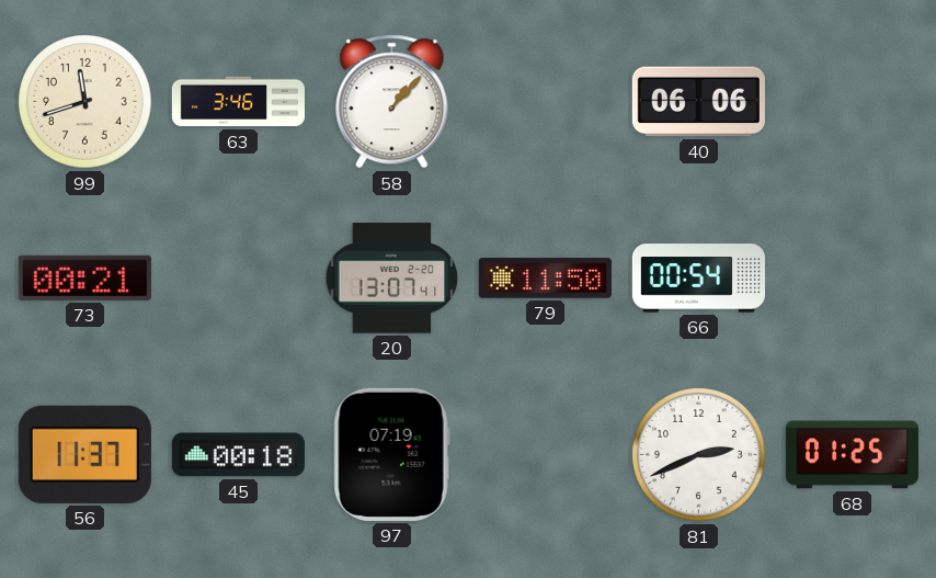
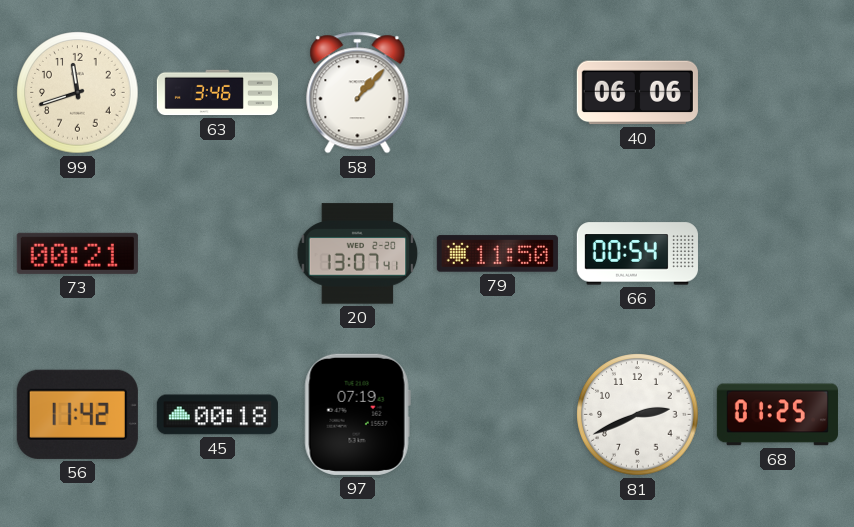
56: 11:37 -> 11:42
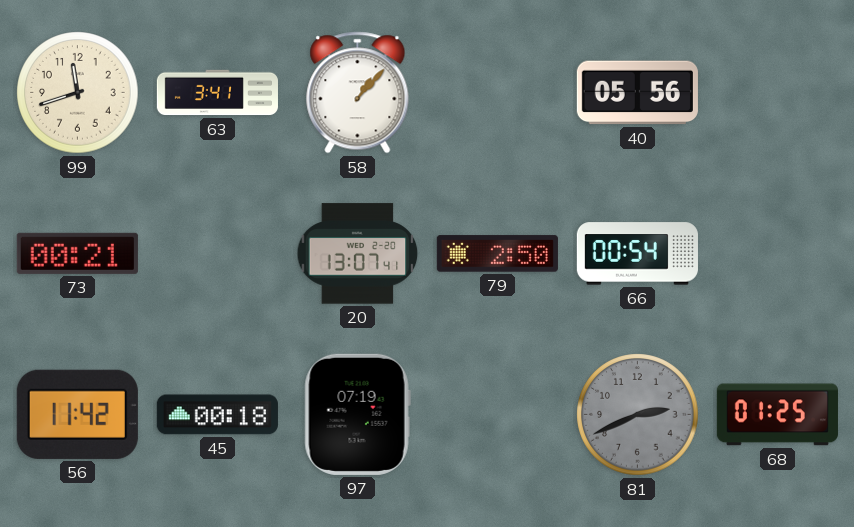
63: 3:46 -> 3:41
40: 06:06 -> 05:56
79: 11:50 -> 2:50
81 dial: white -> grey
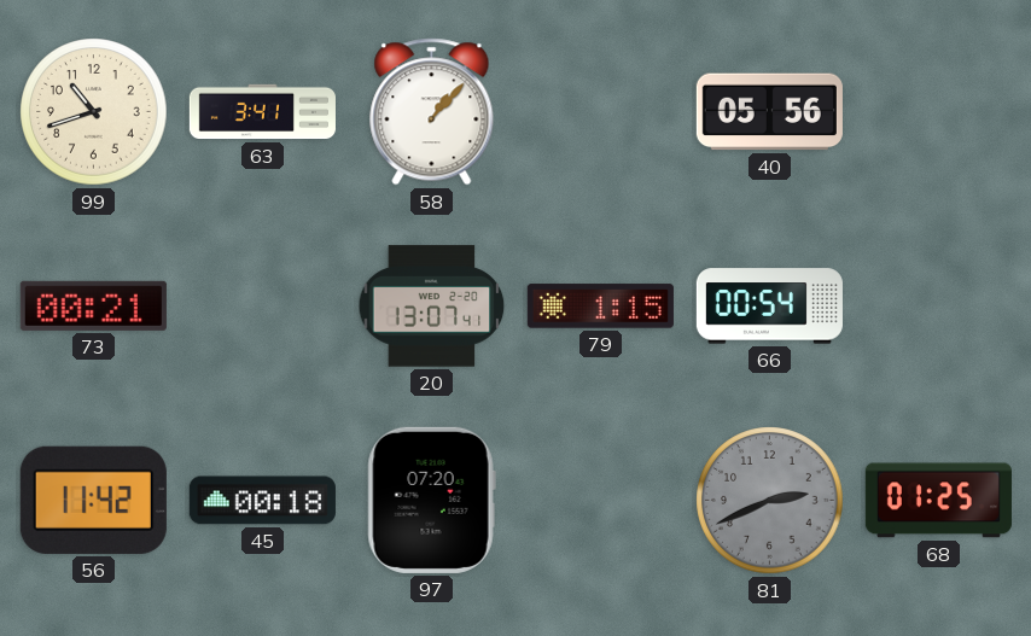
99: 11:42 -> 10:42
79: 2:50 -> 1:15
97: 07:19 -> 07:20
